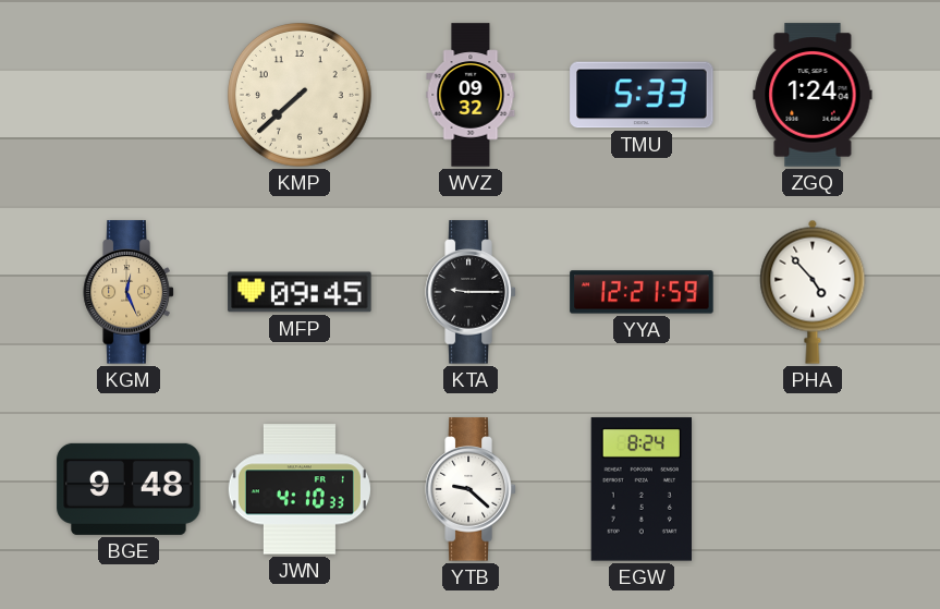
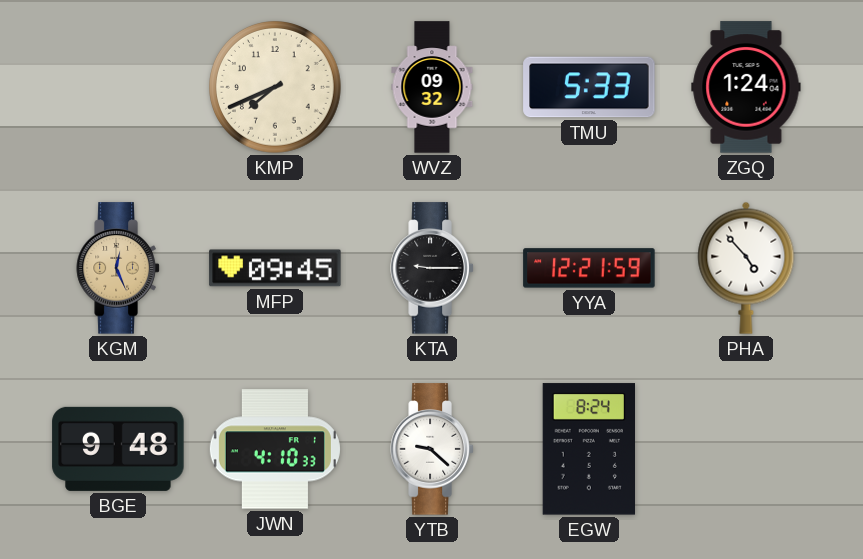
KMP: 7:38 -> 7:41
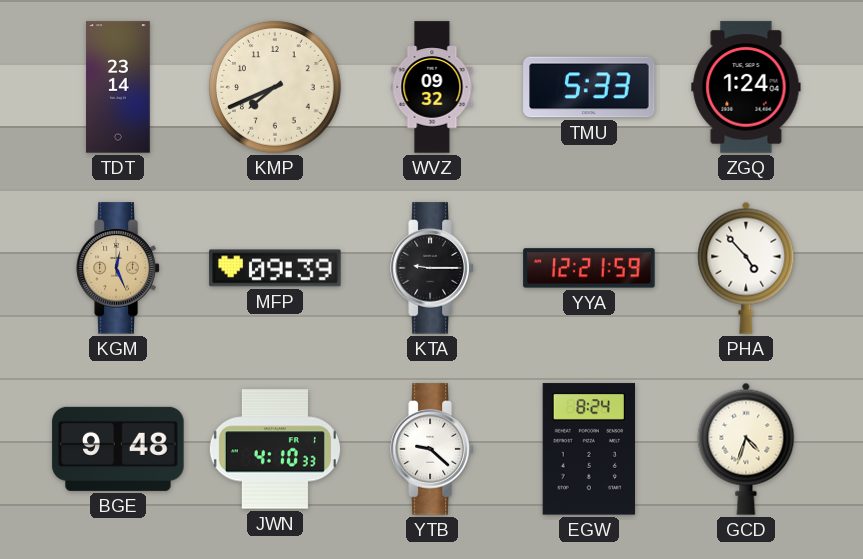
TDT: none -> 23:14
MFP: 09:45 -> 09:39
GCD: none -> 4:33
